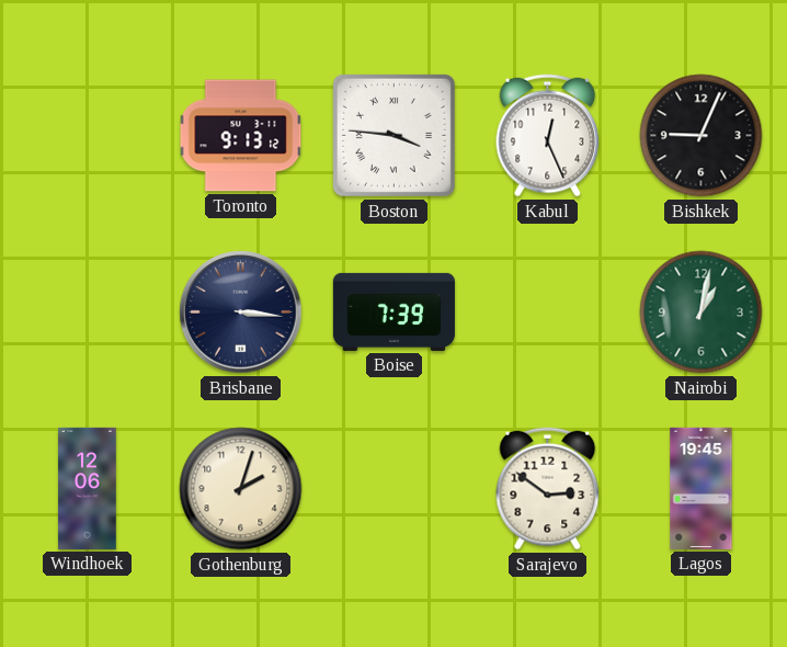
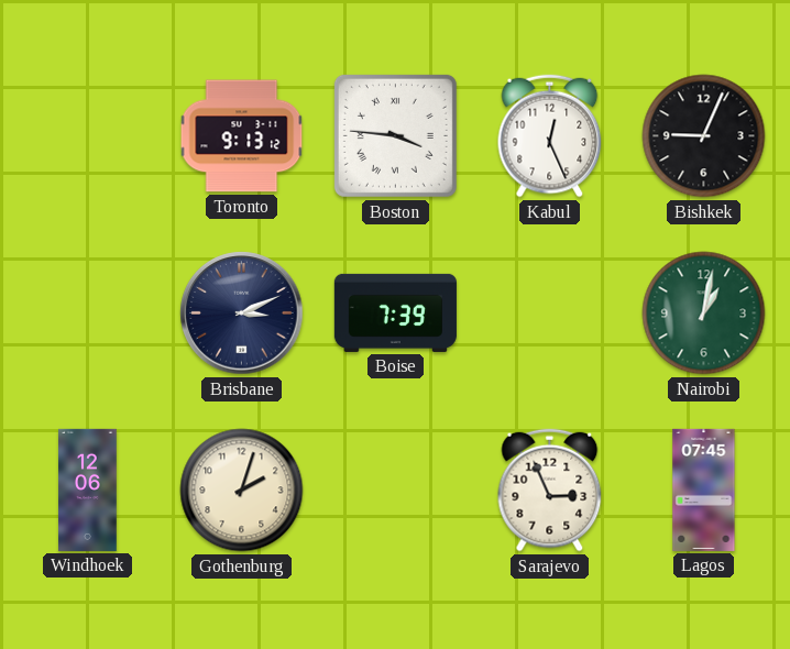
Brisbane: 3:16 -> 3:11
Sarajevo: 2:51 -> 2:56
Lagos: 19:45 -> 07:45
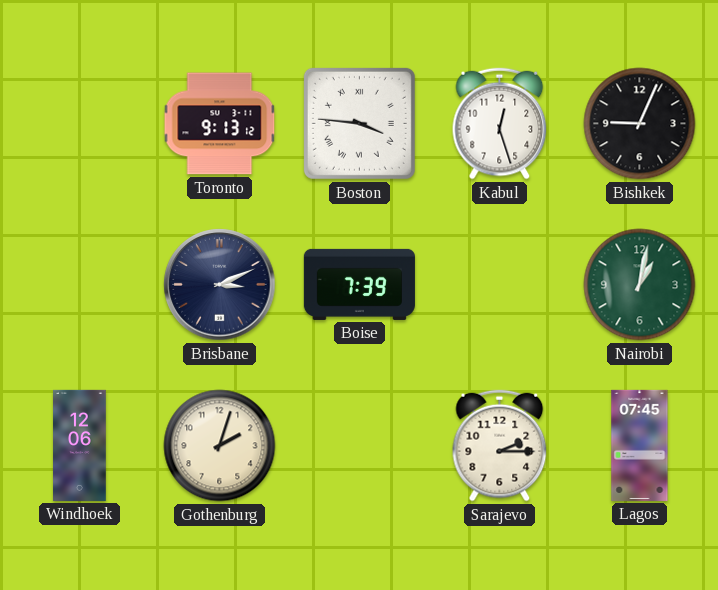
Kabul: 12:26 -> 12:27
Sarajevo: 2:56 -> 2:15
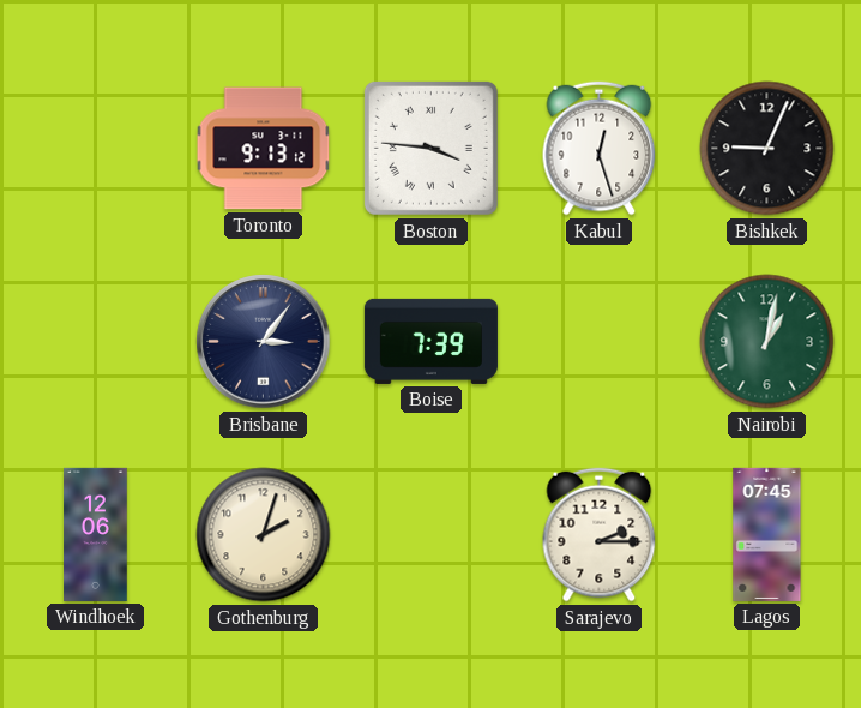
Brisbane: 3:11 -> 3:06
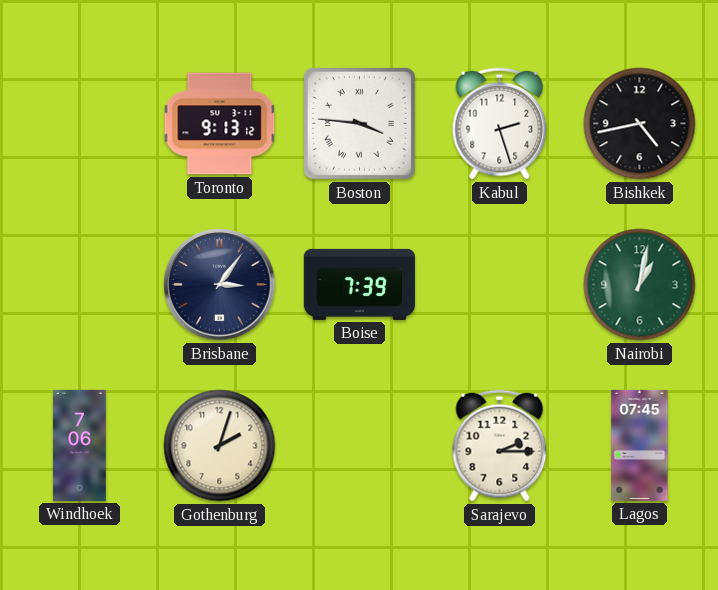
Kabul: 12:27 -> 2:27
Bishkek: 9:04 -> 4:43
Windhoek: 12:06 -> 7:06
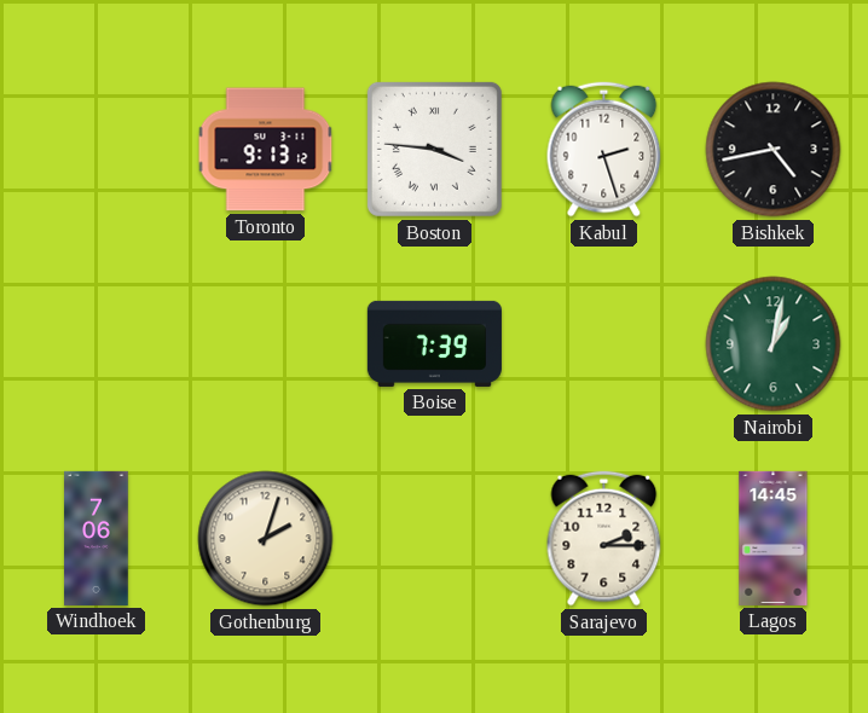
Brisbane: 3:06 -> none
Lagos: 07:45 -> 14:45
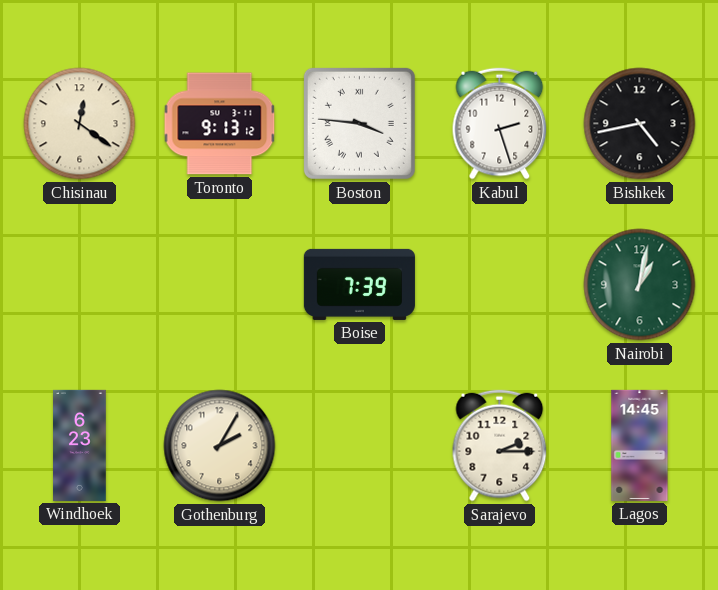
Chisinau: none -> 12:21
Windhoek: 7:06 -> 6:23
Gothenburg: 2:03 -> 2:05
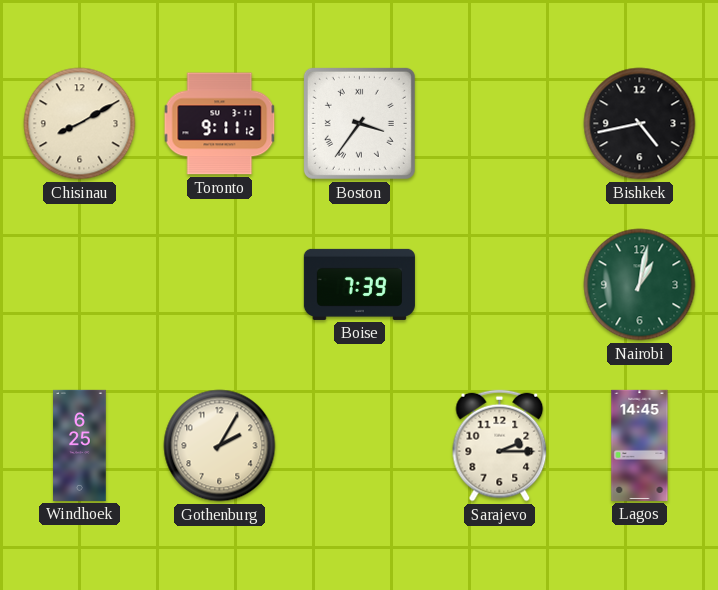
Chisinau: 12:21 -> 8:10
Toronto: 9:13 -> 9:11
Boston: 3:46 -> 3:36
Kabul: 2:27 -> none
Windhoek: 6:23 -> 6:25
